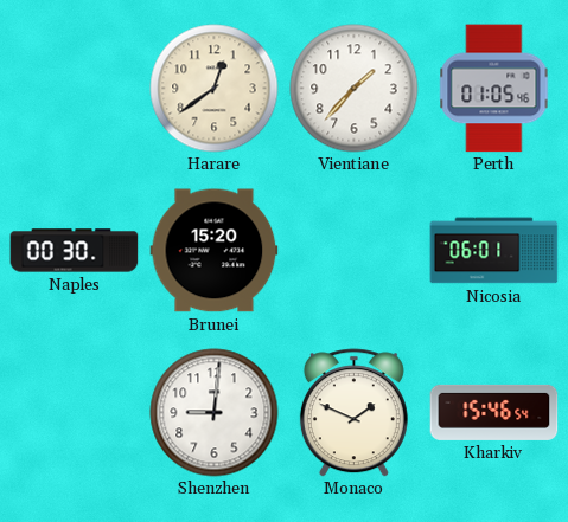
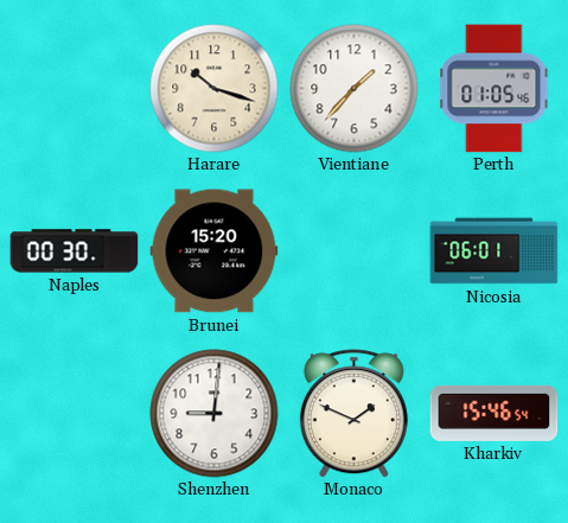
Harare: 12:39 -> 10:18
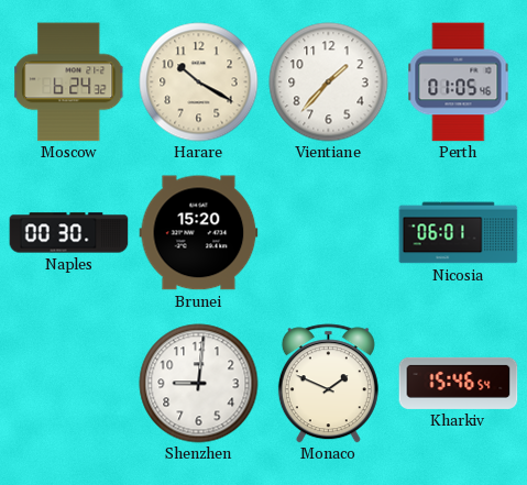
Moscow: none -> 6:24
Harare: 10:18 -> 10:20
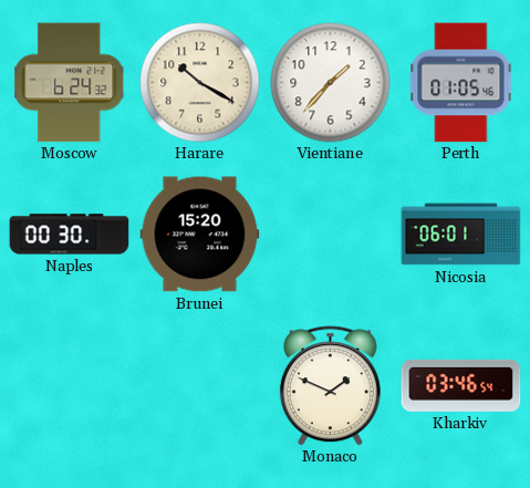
Shenzhen: 9:01 -> none
Kharkiv: 15:46 -> 03:46
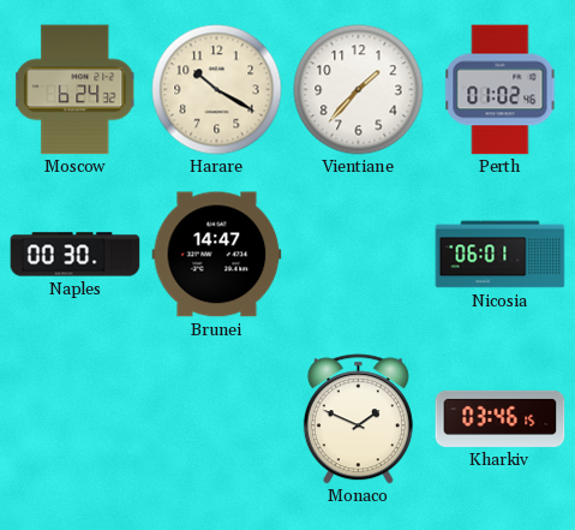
Perth: 01:05 -> 01:02
Brunei: 15:20 -> 14:47
Kharkiv: 03:46:54 -> 03:46:15
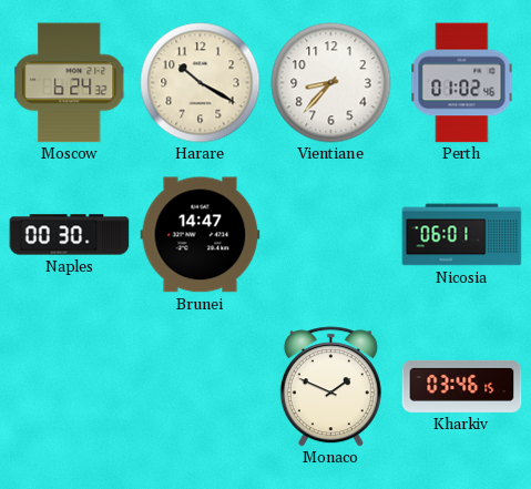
Vientiane: 1:37 -> 8:37
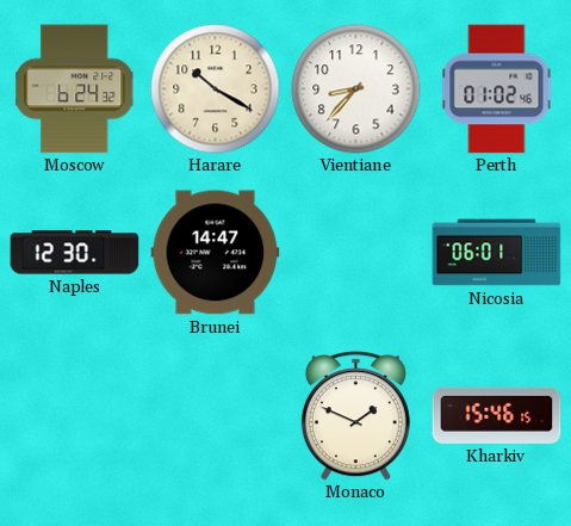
Naples: 00:30 -> 12:30
Kharkiv: 03:46 -> 15:46
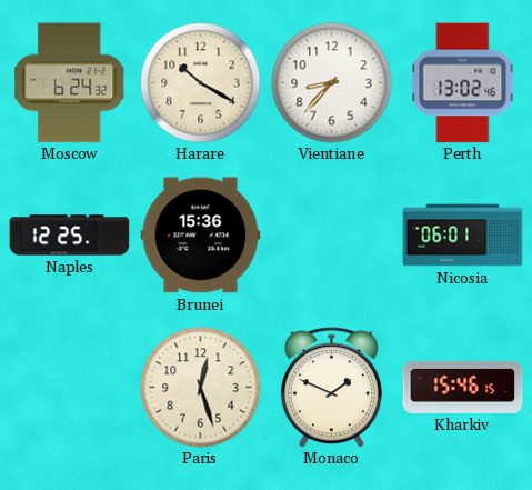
Perth: 01:02 -> 13:02
Naples: 12:30 -> 12:25
Brunei: 14:47 -> 15:36
Paris: none -> 12:27
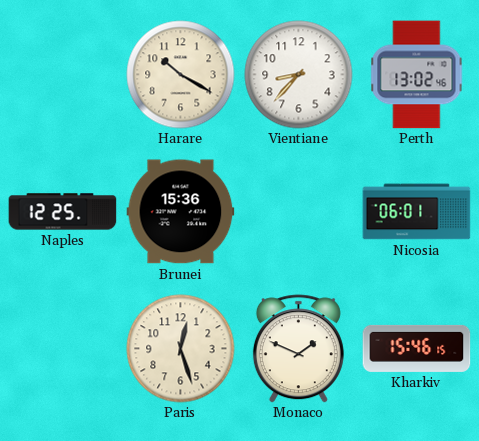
Moscow: 6:24 -> none
